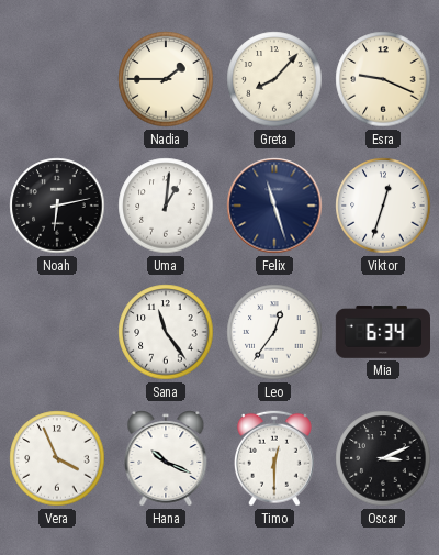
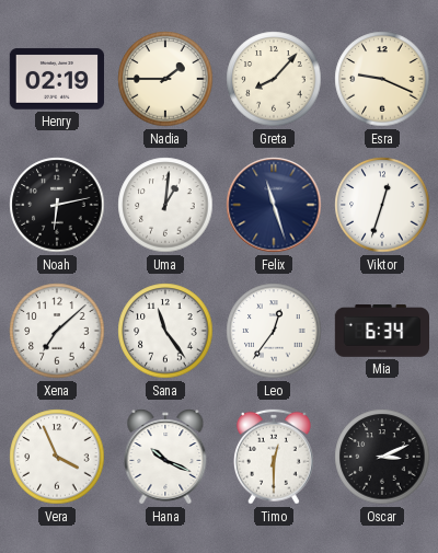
Henry: none -> 02:19
Xena: none -> 7:08
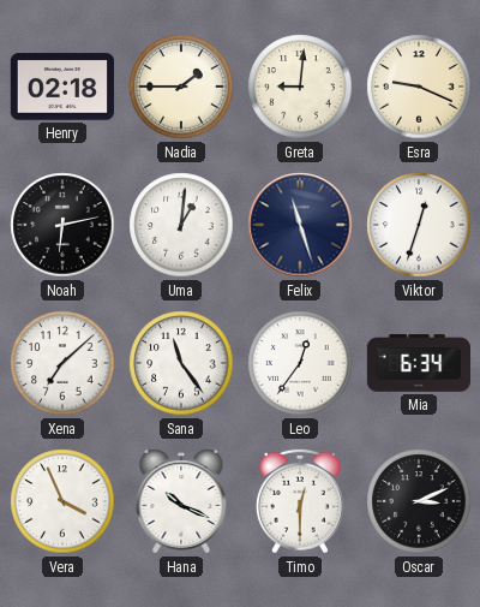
Henry: 02:19 -> 02:18
Greta: 8:07 -> 9:01
